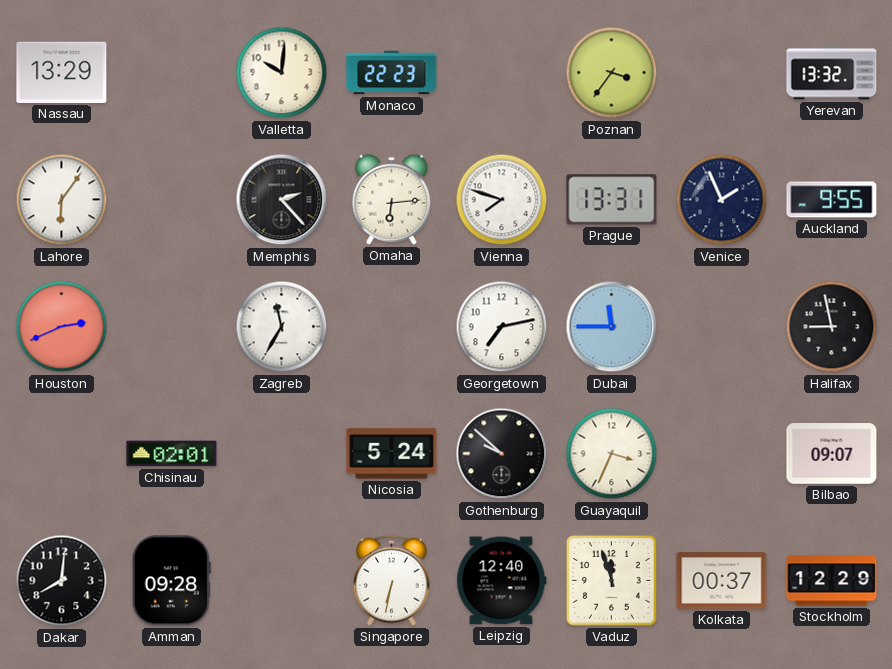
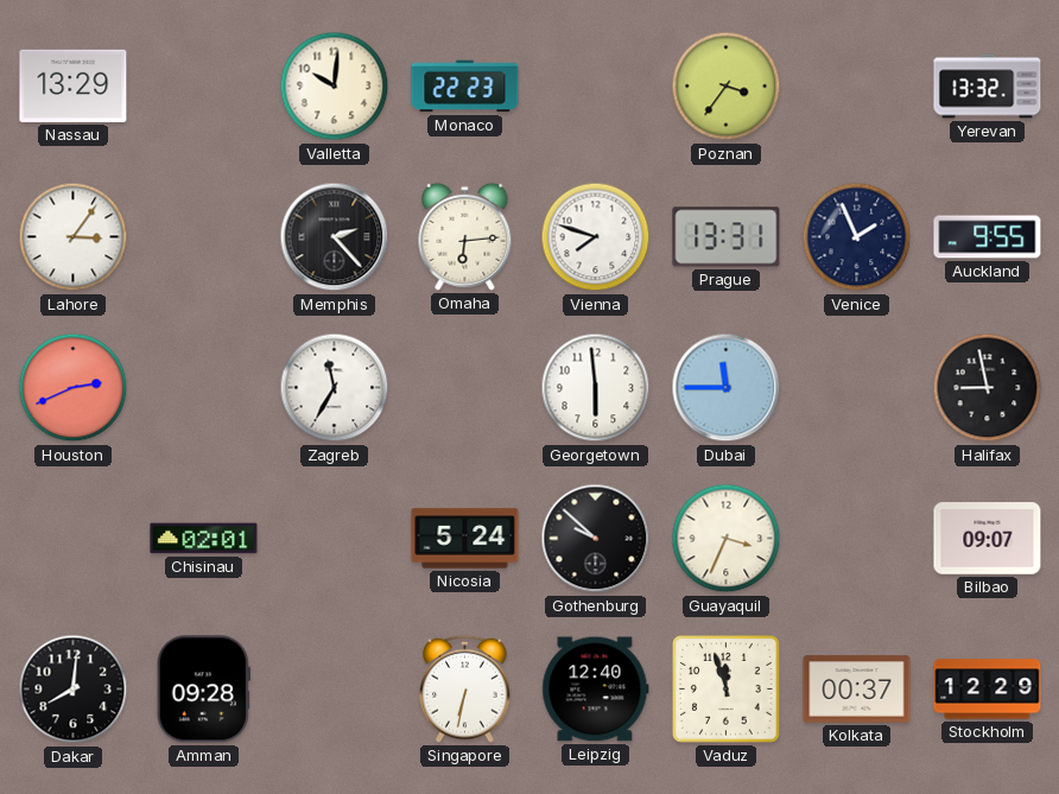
Lahore: 6:06 -> 3:06
Georgetown: 7:13 -> 5:59
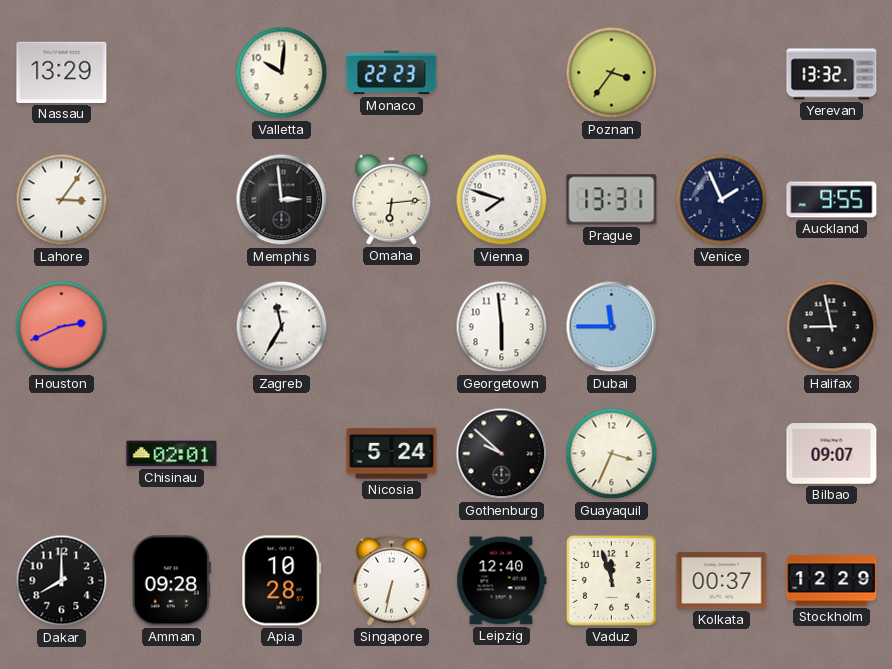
Memphis: 2:23 -> 2:59
Dakar: 8:01 -> 8:00
Apia: none -> 10:28
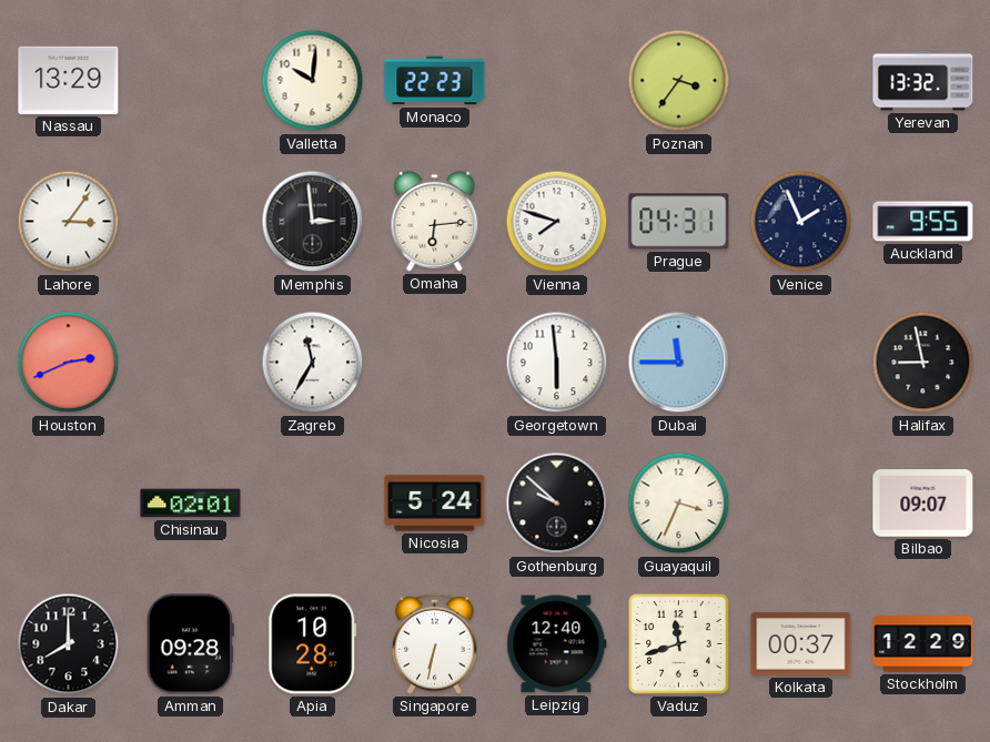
Prague: 13:31 -> 04:31
Vaduz: 11:57 -> 11:42
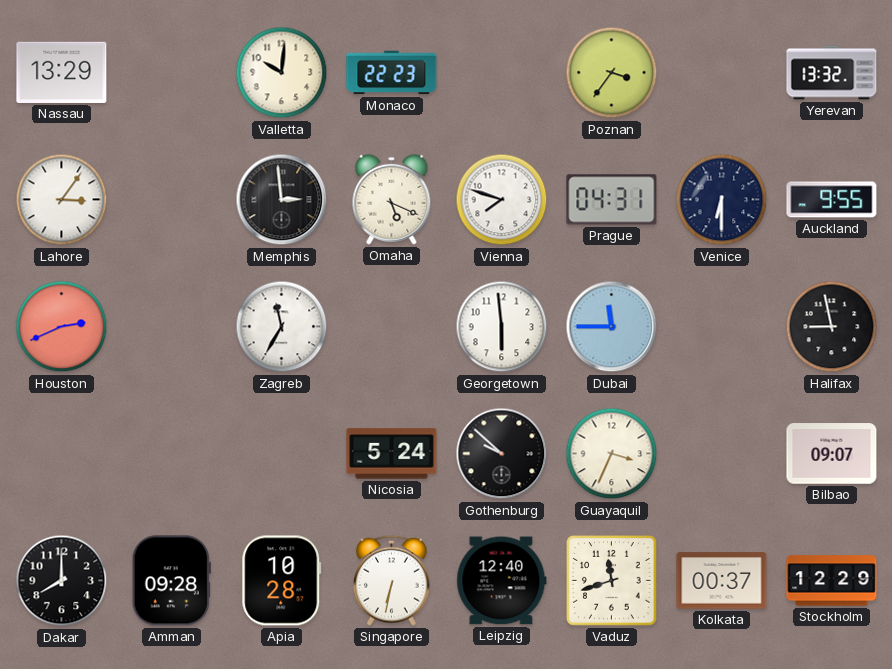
Omaha: 6:14 -> 5:19
Venice: 1:56 -> 6:30
Chisinau: 02:01 -> none
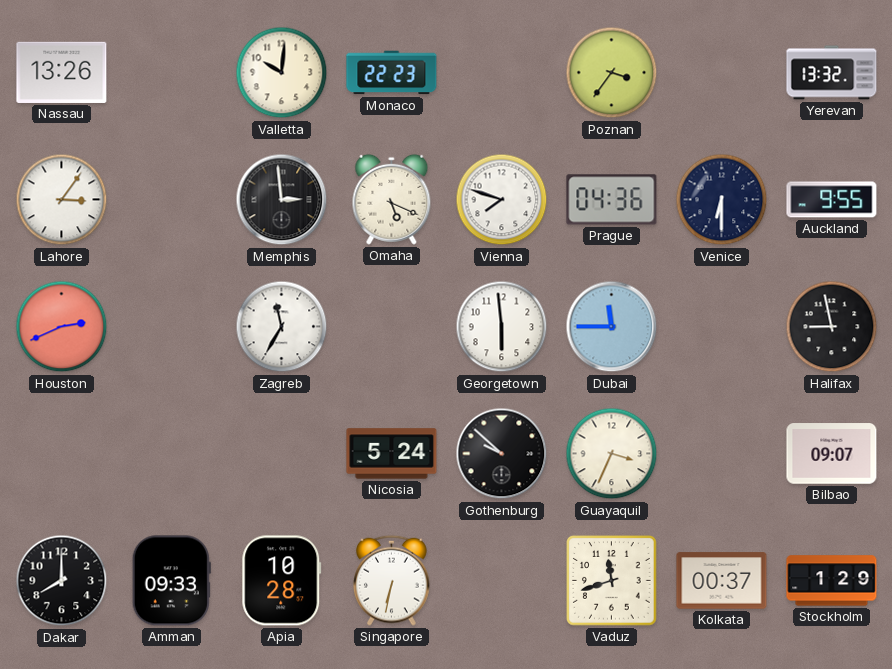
Nassau: 13:29 -> 13:26
Prague: 04:31 -> 04:36
Amman: 09:28 -> 09:33
Leipzig: 12:40 -> none
Stockholm: 12:29 -> 1:29
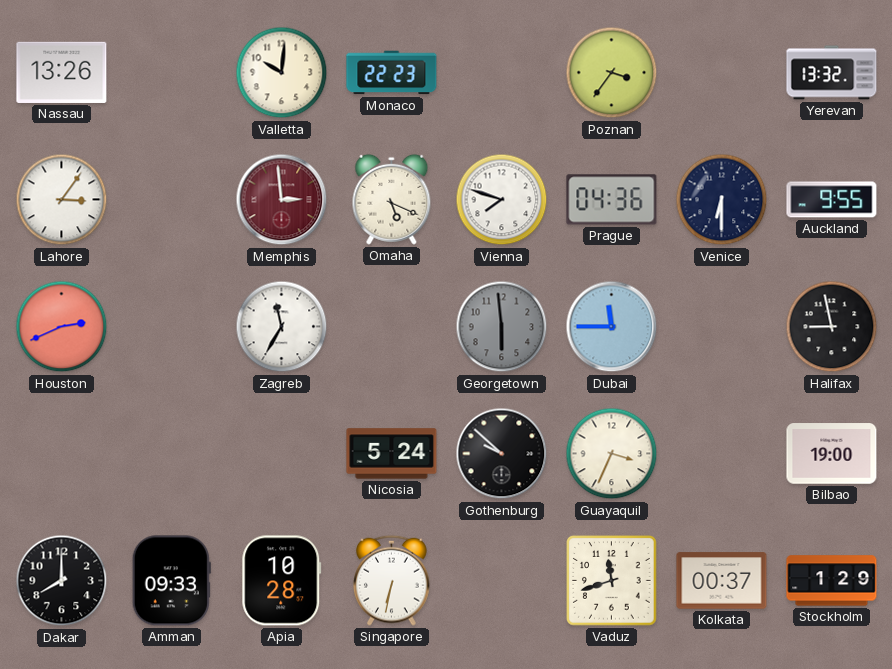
Memphis dial: black -> burgundy
Georgetown dial: white -> grey
Bilbao: 09:07 -> 19:00
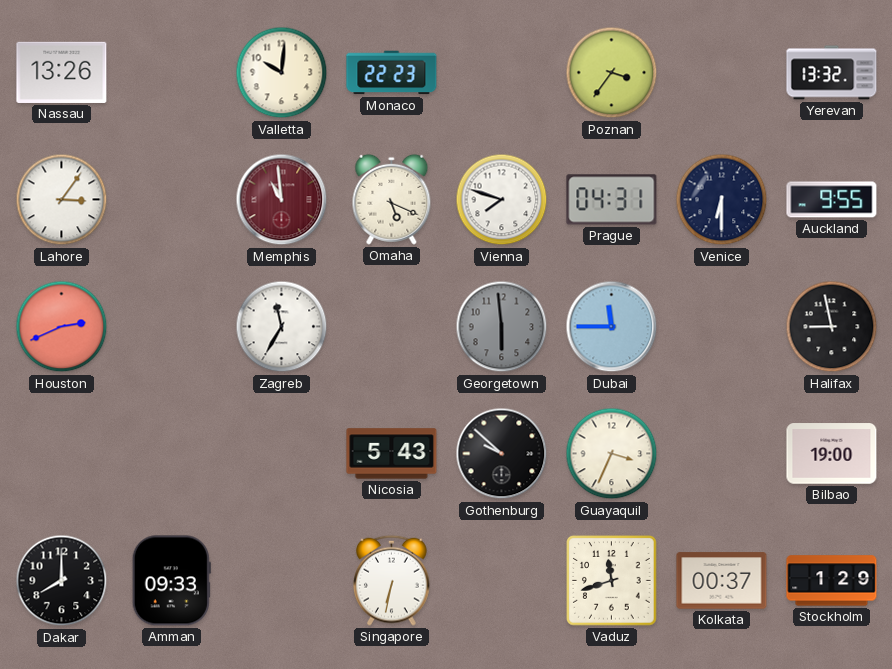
Memphis: 2:59 -> 10:59
Prague: 04:36 -> 04:31
Nicosia: 5:24 -> 5:43
Apia: 10:28 -> none
